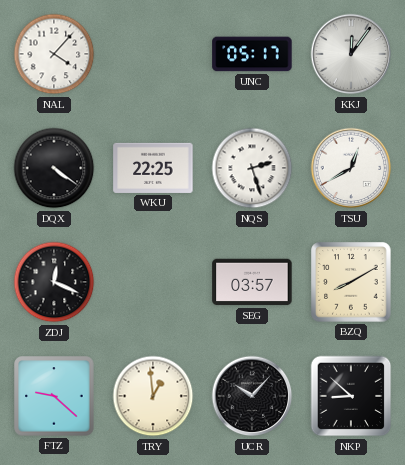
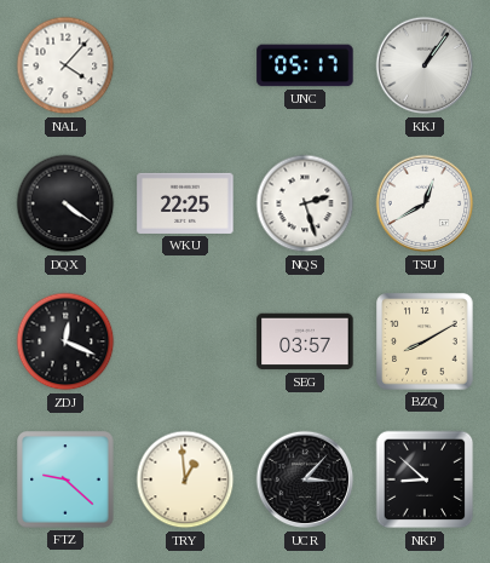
KKJ: 12:06 -> 1:06
UCR: 10:07 -> 3:07
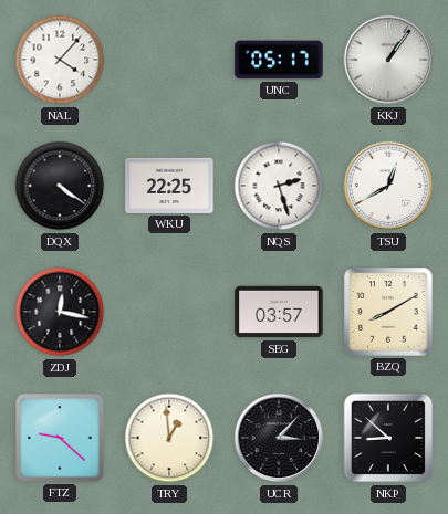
ZDJ: 12:19 -> 12:17
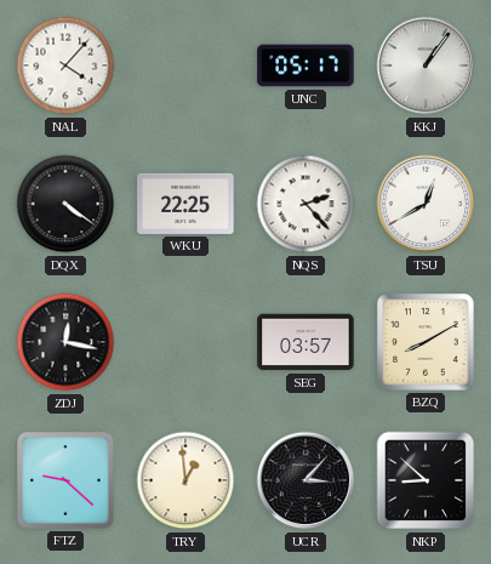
NQS: 2:27 -> 2:23
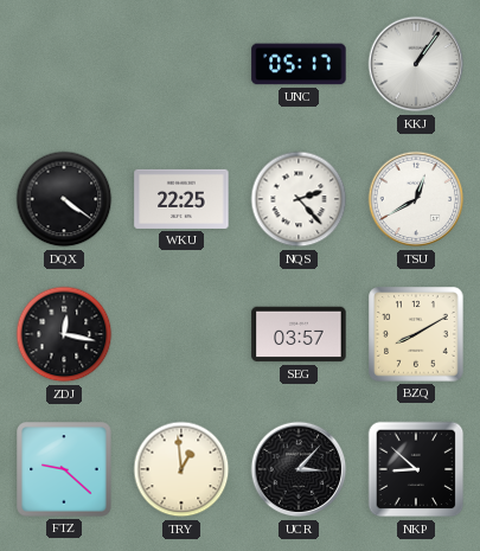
NAL: 4:07 -> none
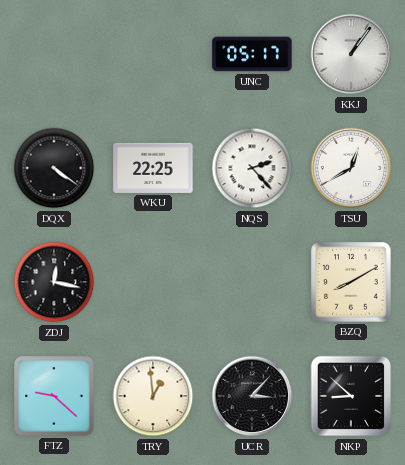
SEG: 03:57 -> none
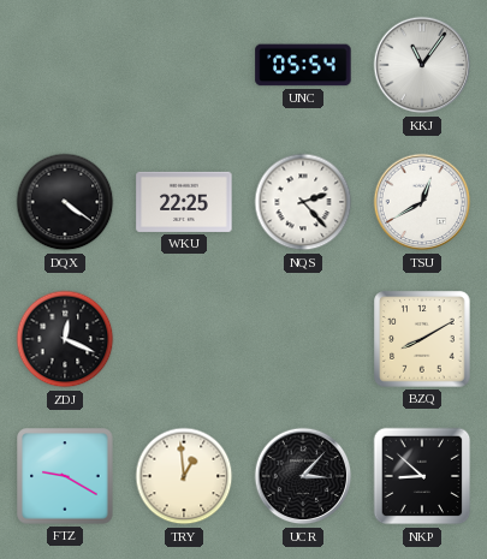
UNC: 05:17 -> 05:54
KKJ: 1:06 -> 11:06
ZDJ: 12:17 -> 12:19
FTZ: 9:22 -> 9:20
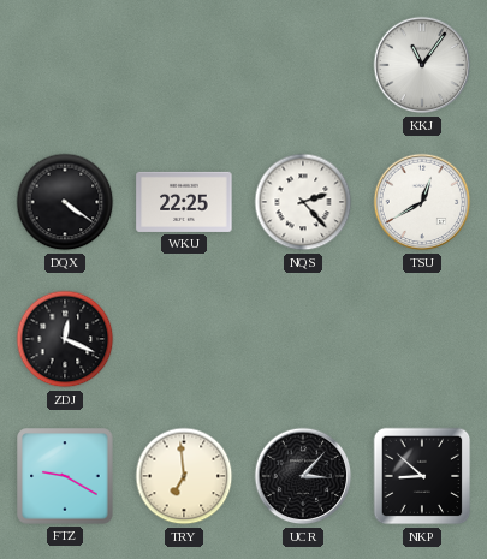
UNC: 05:54 -> none
BZQ: 8:10 -> none
TRY: 12:59 -> 6:59
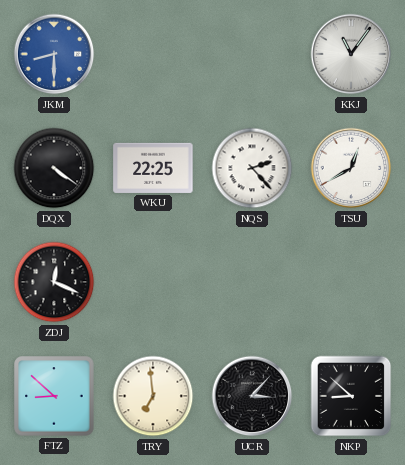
JKM: none -> 8:30
FTZ: 9:20 -> 8:52
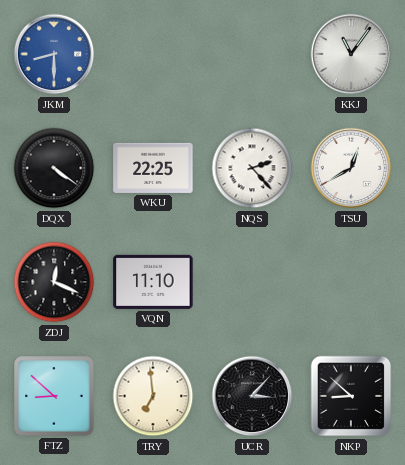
VQN: none -> 11:10
